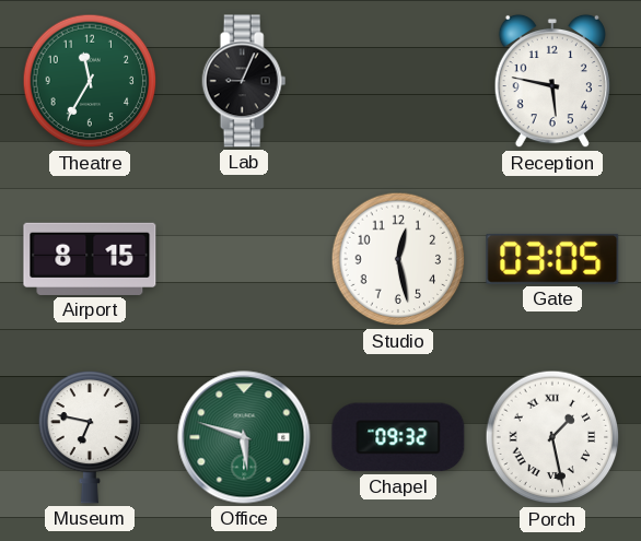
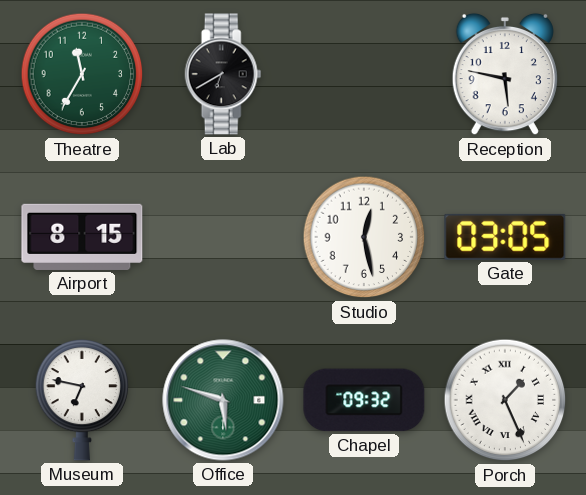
Lab: 9:04 -> 6:40
Porch: 1:28 -> 1:26
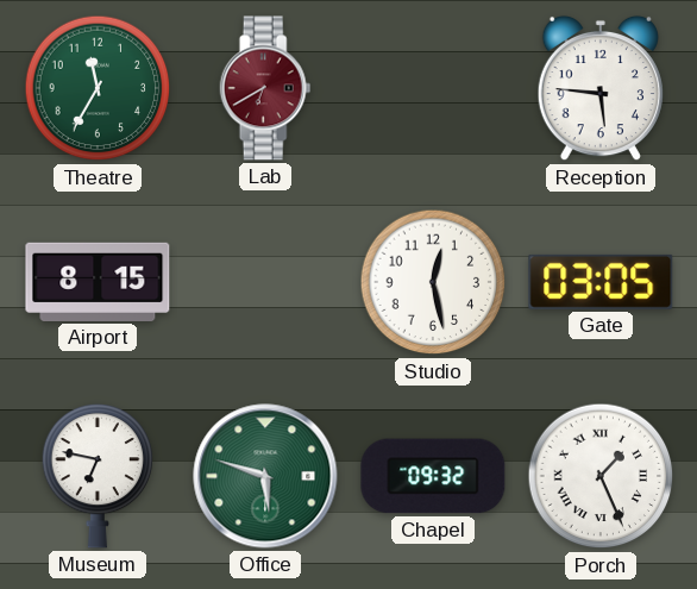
Lab dial: black -> burgundy
Reception: 5:47 -> 5:46
